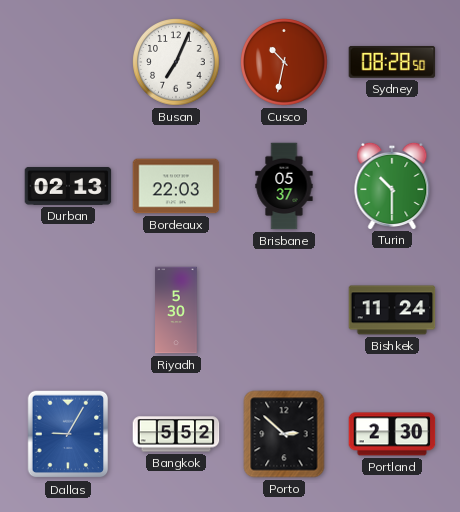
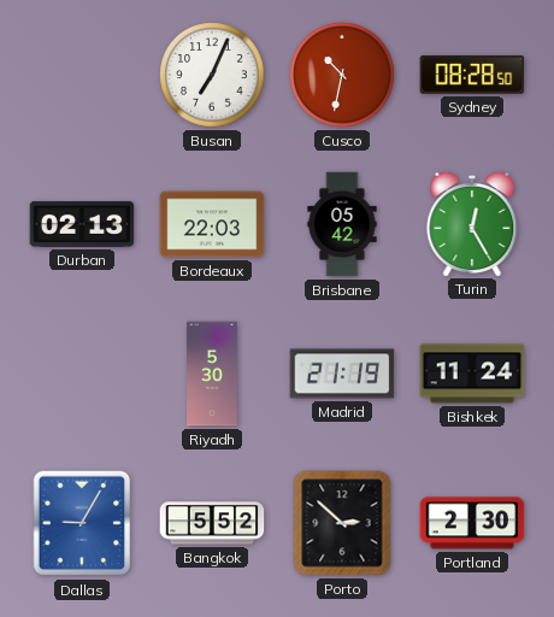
Brisbane: 05:37 -> 05:42
Turin: 10:30 -> 12:25
Madrid: none -> 21:19
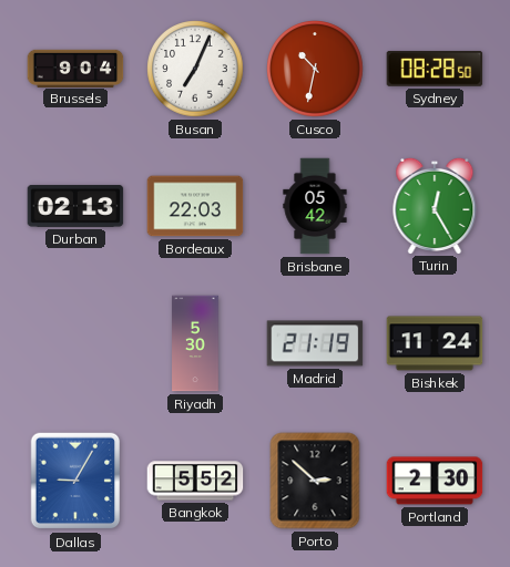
Brussels: none -> 9:04
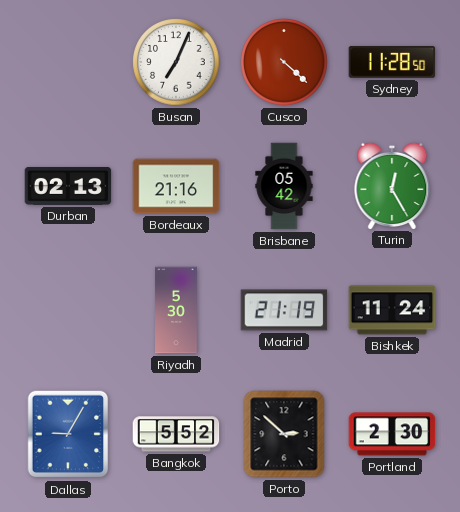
Brussels: 9:04 -> none
Cusco: 10:32 -> 4:22
Sydney: 08:28 -> 11:28
Bordeaux: 22:03 -> 21:16
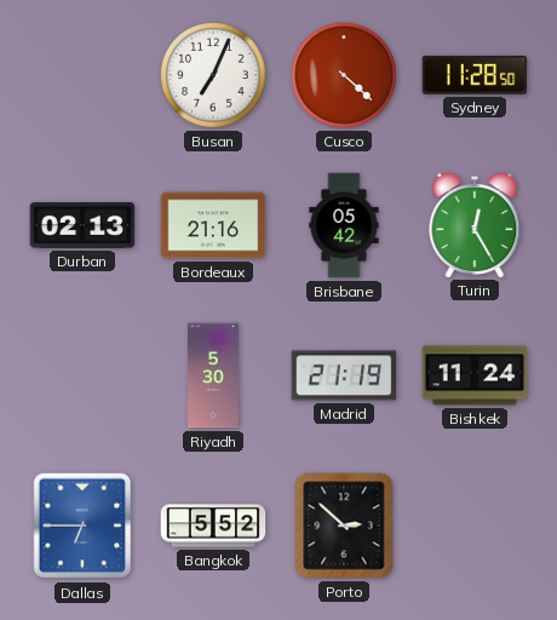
Dallas: 9:05 -> 6:45
Portland: 2:30 -> none
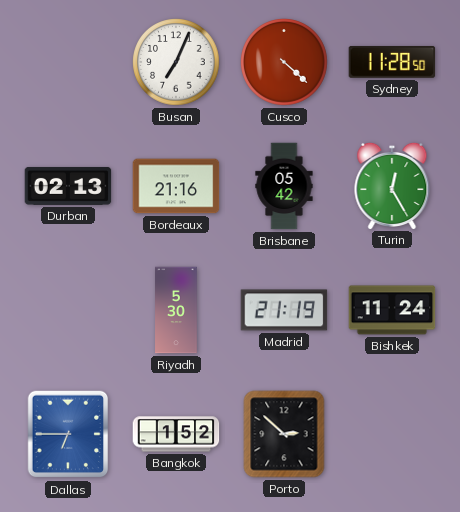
Bangkok: 5:52 -> 1:52
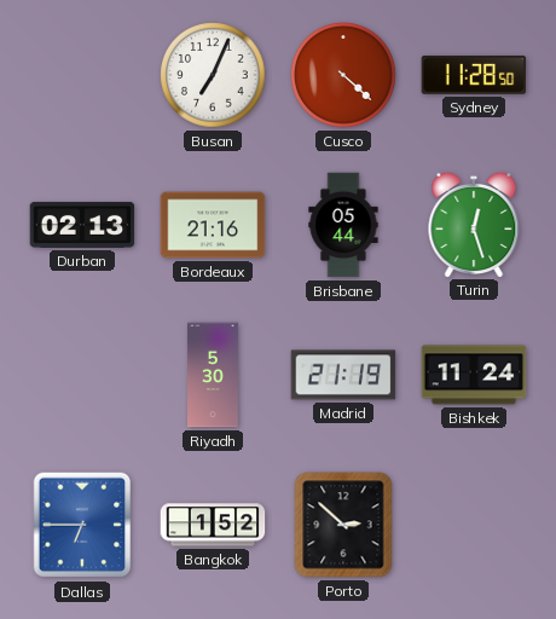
Brisbane: 05:42 -> 05:44
Turin: 12:25 -> 12:27
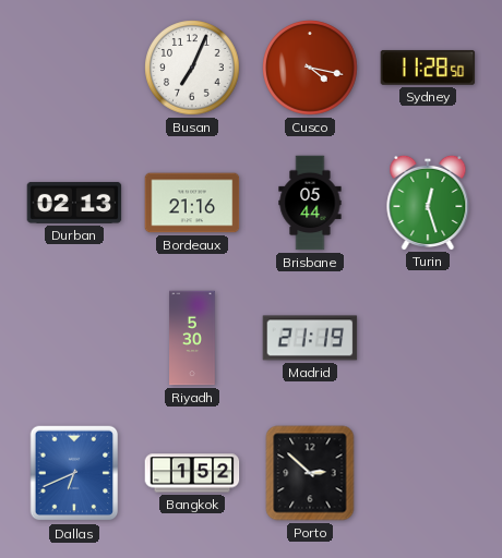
Cusco: 4:22 -> 4:17
Bishkek: 11:24 -> none
Dallas: 6:45 -> 6:41
